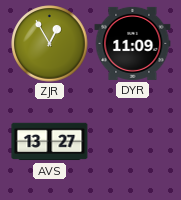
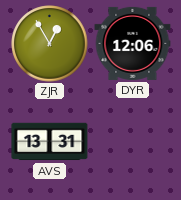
DYR: 11:09 -> 12:06
AVS: 13:27 -> 13:31
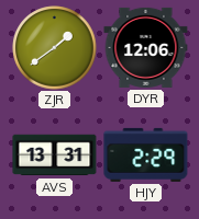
ZJR: 12:55 -> 1:39
HJY: none -> 2:29
